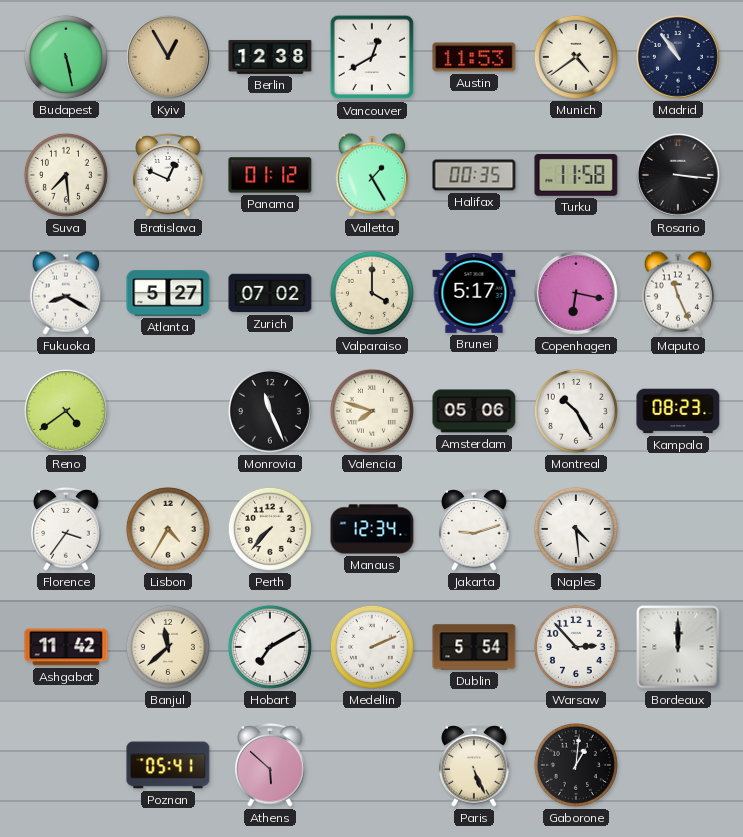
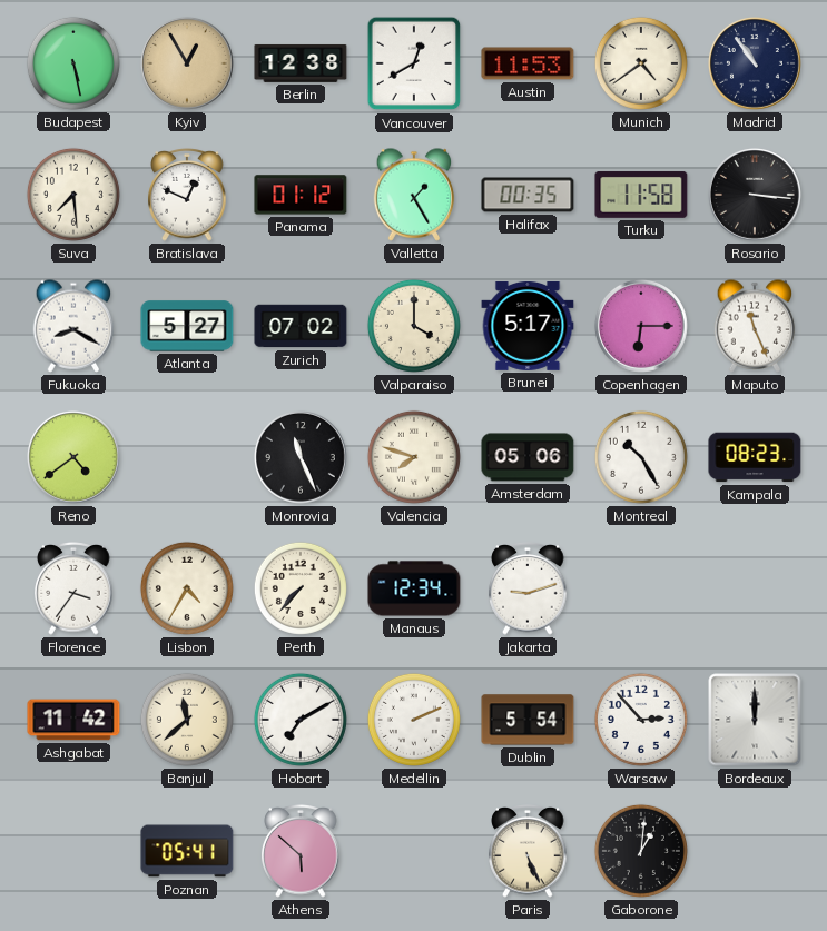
Copenhagen: 6:17 -> 6:15
Naples: 4:29 -> none
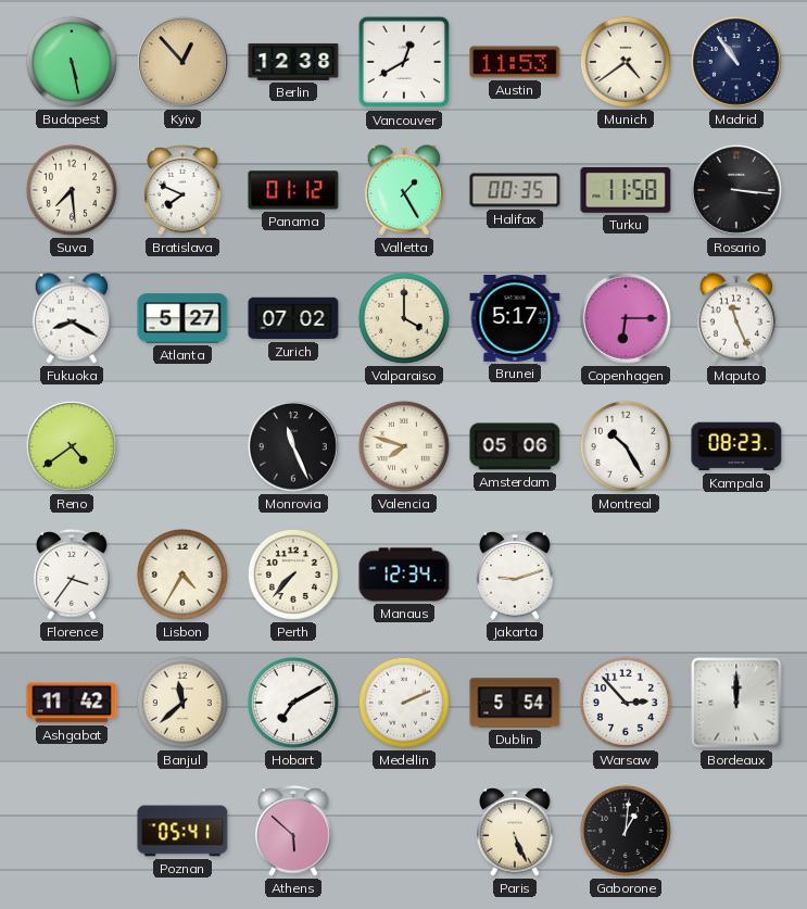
Kyiv: 12:55 -> 12:53
Bratislava: 12:49 -> 7:49
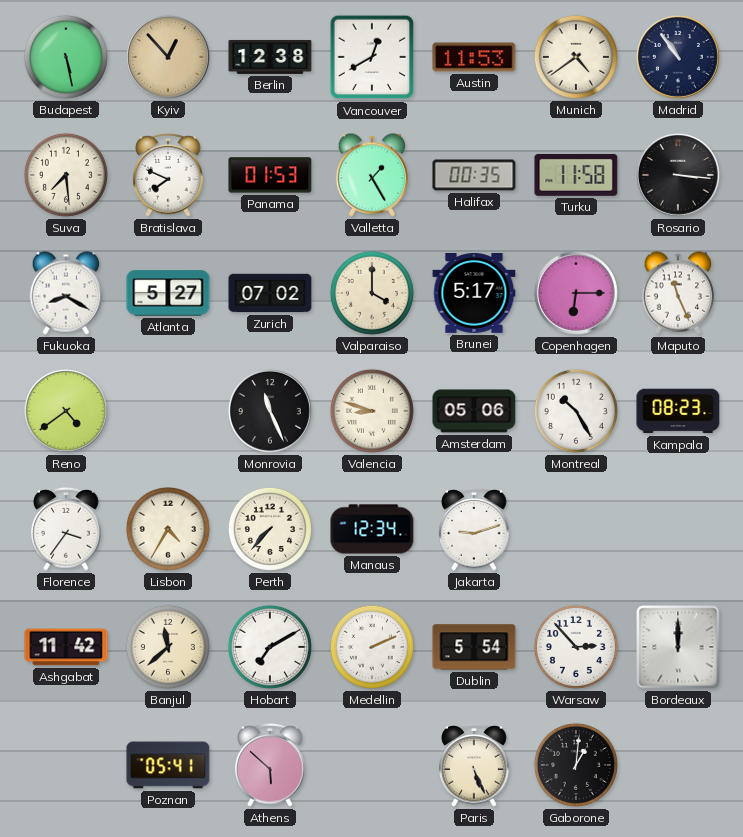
Panama: 01:12 -> 01:53
Valencia: 7:48 -> 8:48
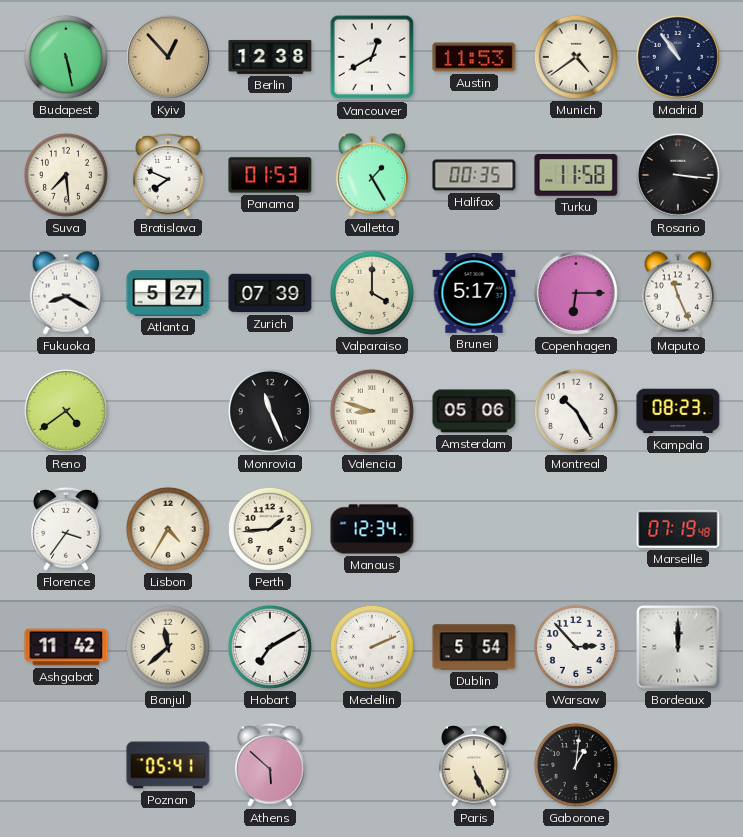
Zurich: 07:02 -> 07:39
Perth: 7:37 -> 1:44
Jakarta: 9:12 -> none
Marseille: none -> 07:19
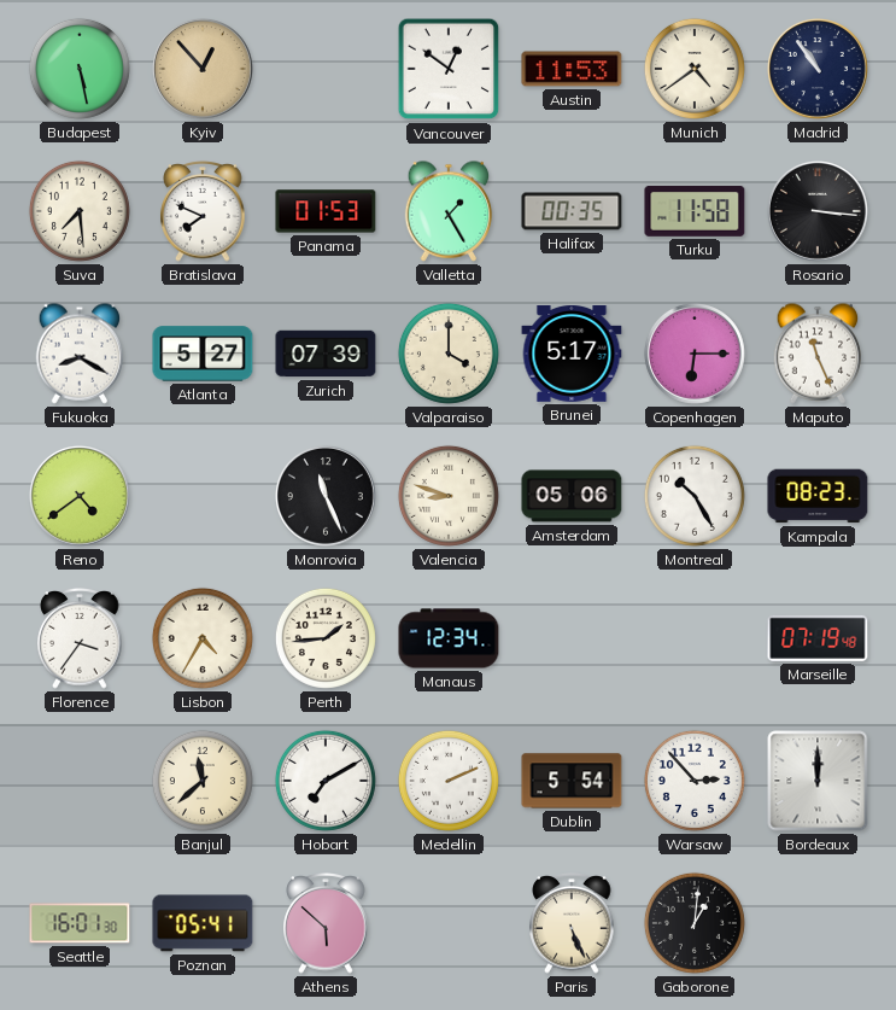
Berlin: 12:38 -> none
Vancouver: 12:40 -> 12:51
Ashgabat: 11:42 -> none
Seattle: none -> 16:01
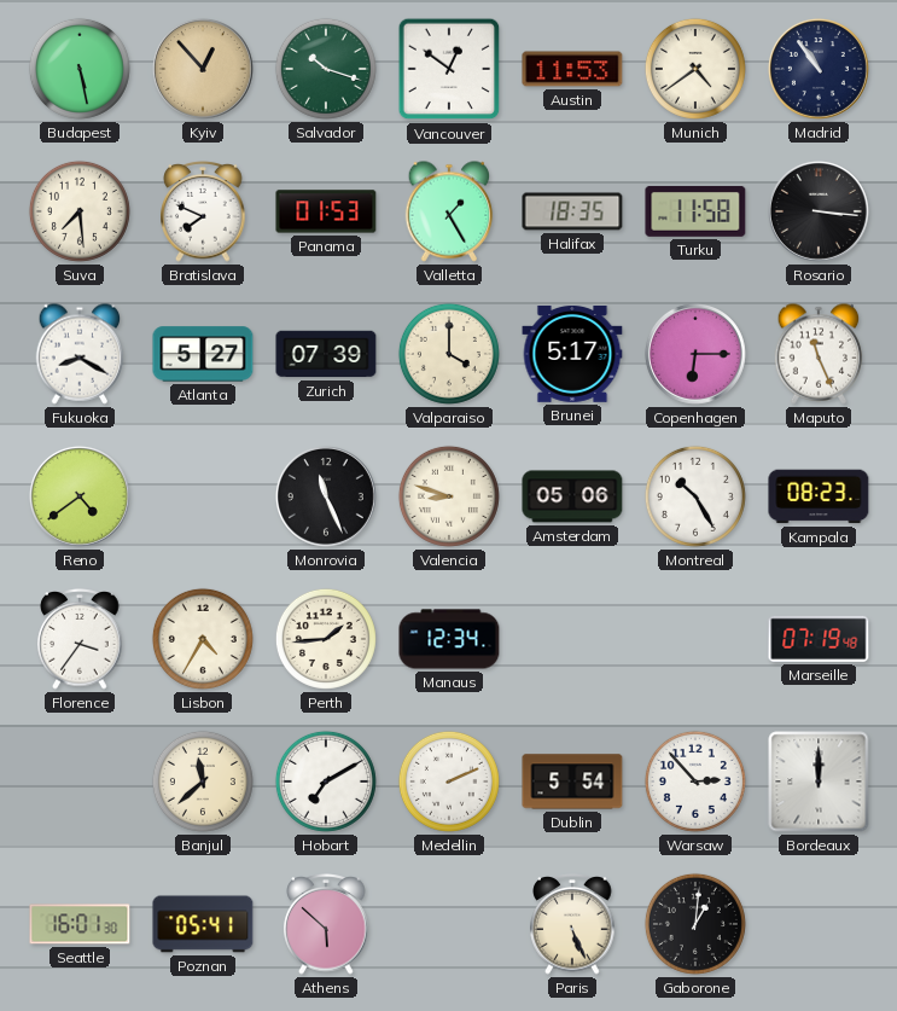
Salvador: none -> 10:18
Halifax: 00:35 -> 18:35
